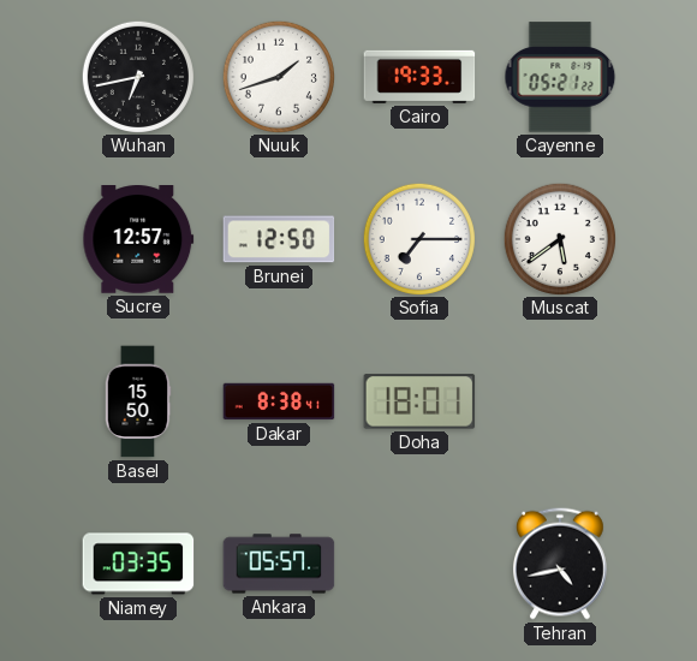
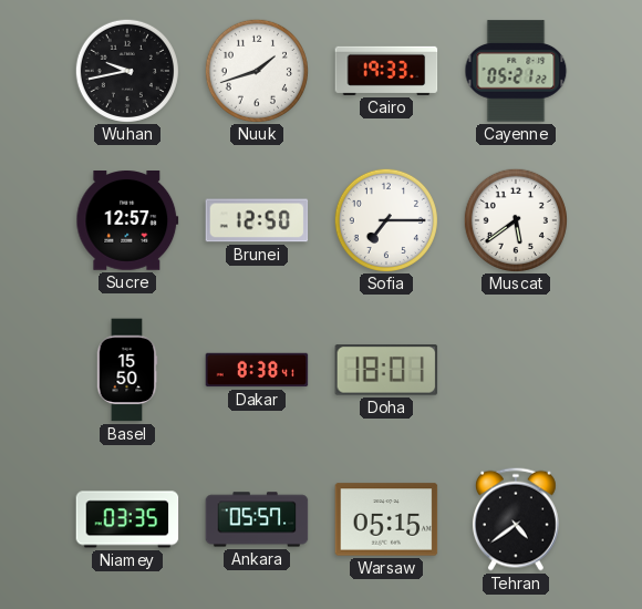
Wuhan: 6:43 -> 9:43
Warsaw: none -> 05:15
Tehran: 4:43 -> 4:39
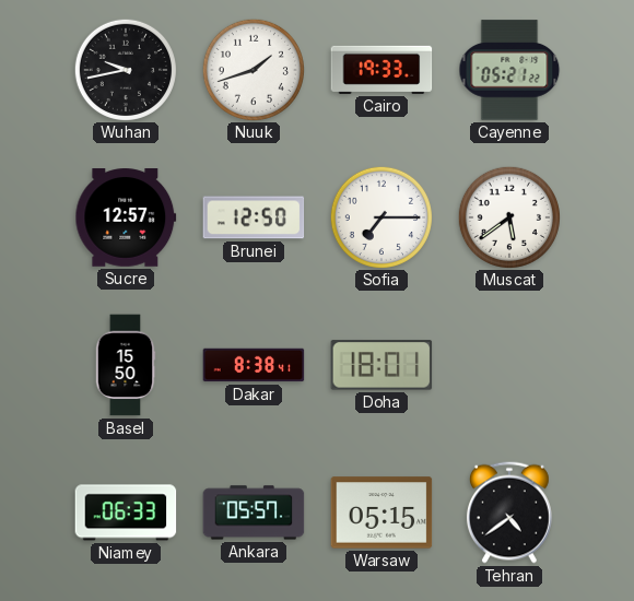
Niamey: 03:35 -> 06:33
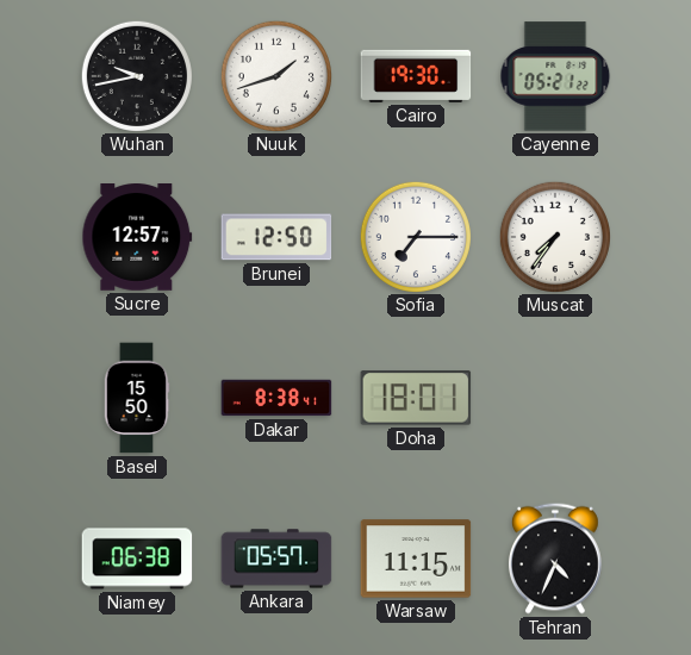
Cairo: 19:33 -> 19:30
Muscat: 5:39 -> 7:36
Niamey: 06:33 -> 06:38
Warsaw: 05:15 -> 11:15
Tehran: 4:39 -> 4:34
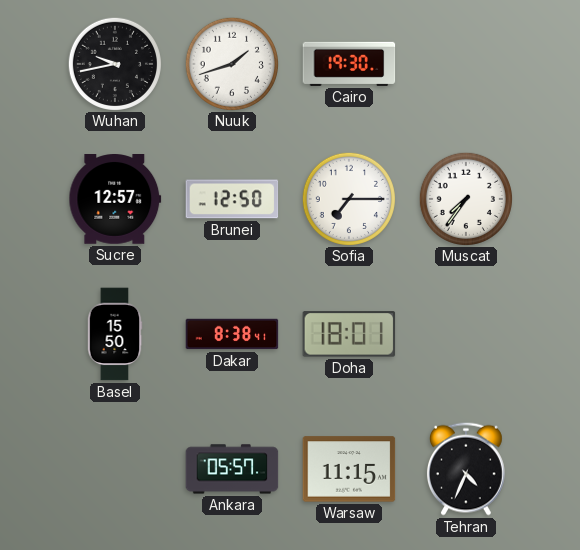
Cayenne: 05:21 -> none
Niamey: 06:38 -> none
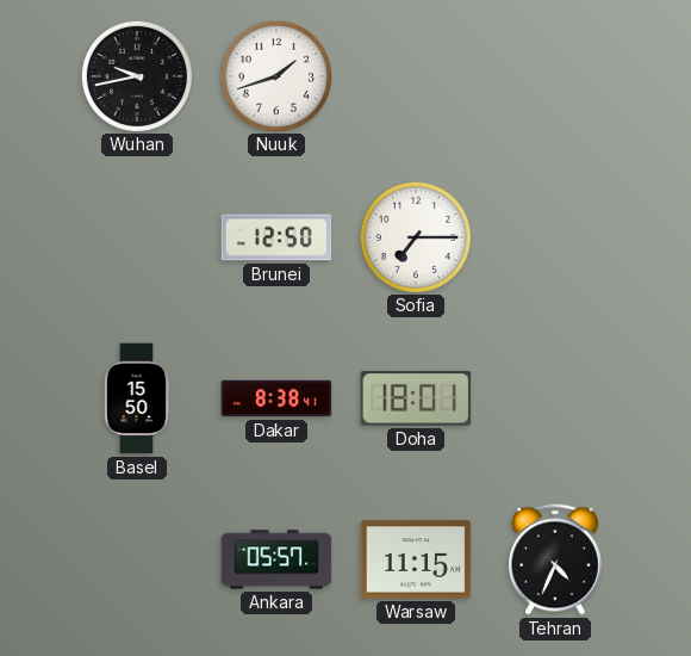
Cairo: 19:30 -> none
Sucre: 12:57 -> none
Muscat: 7:36 -> none
